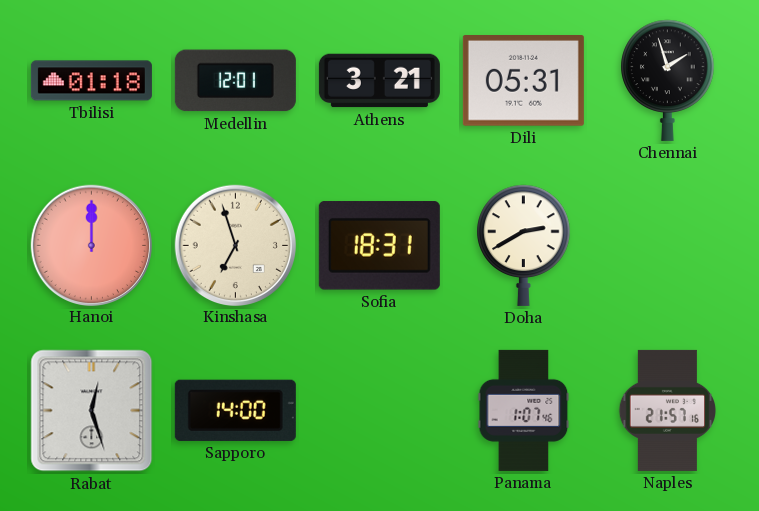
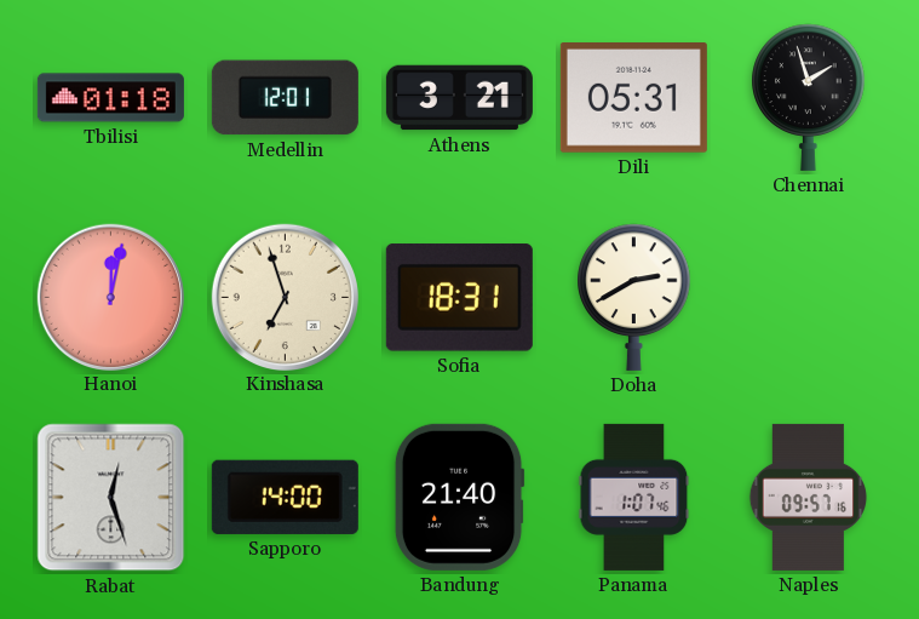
Hanoi: 12:00 -> 12:02
Bandung: none -> 21:40
Naples: 21:57 -> 09:57
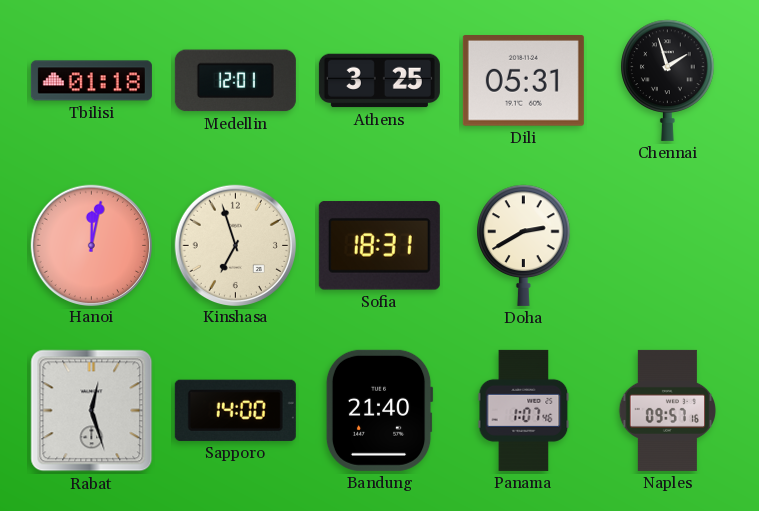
Athens: 3:21 -> 3:25
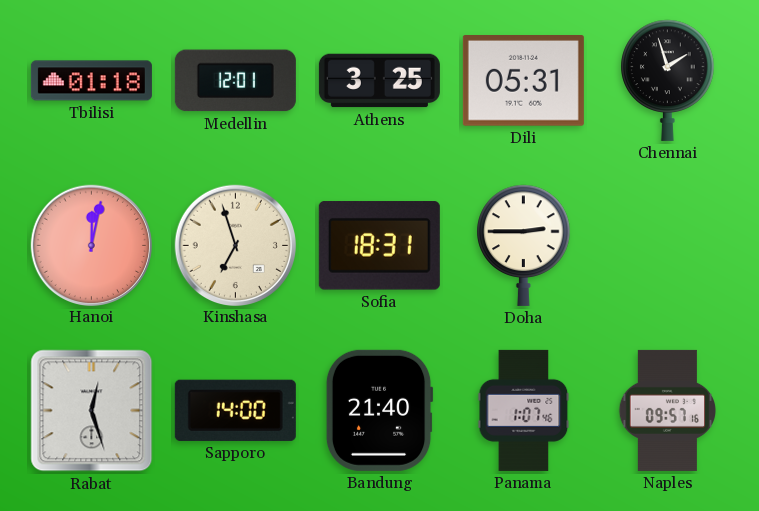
Doha: 2:40 -> 2:45
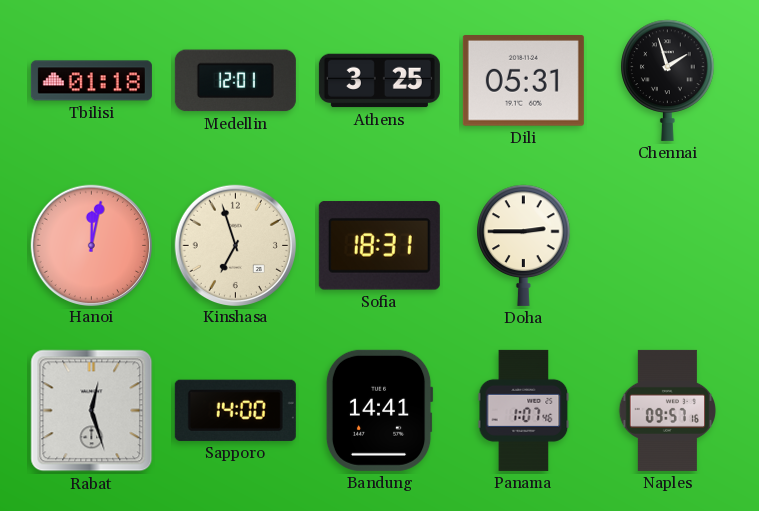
Bandung: 21:40 -> 14:41
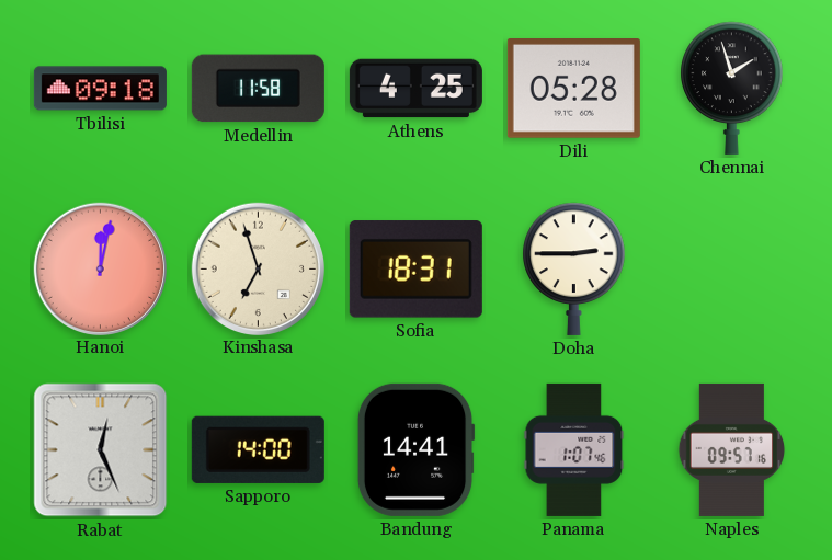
Tbilisi: 01:18 -> 09:18
Medellin: 12:01 -> 11:58
Athens: 3:25 -> 4:25
Dili: 05:31 -> 05:28
Rabat: 12:27 -> 12:26
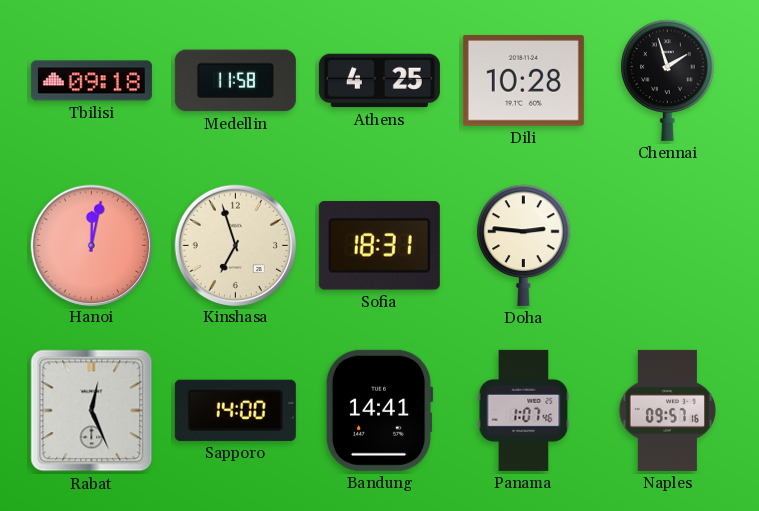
Dili: 05:28 -> 10:28
Doha: 2:45 -> 2:46
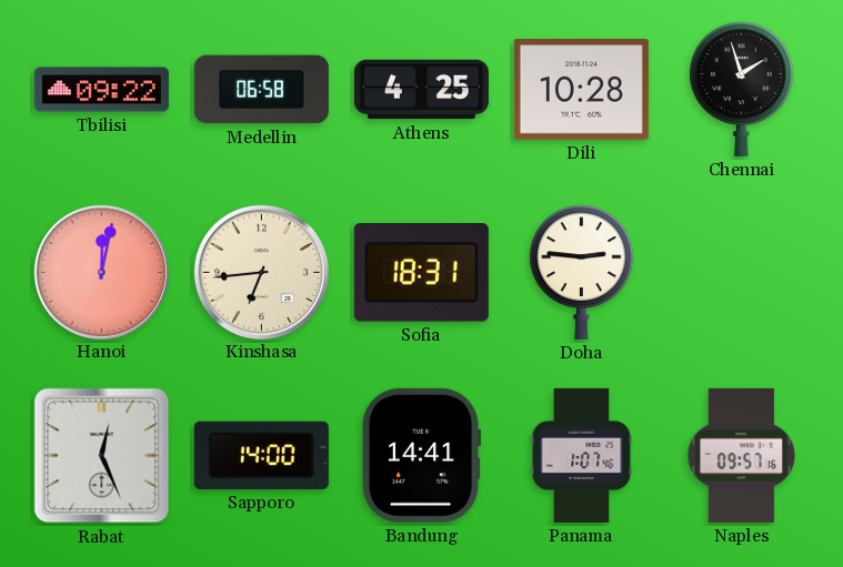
Tbilisi: 09:18 -> 09:22
Medellin: 11:58 -> 06:58
Kinshasa: 6:57 -> 6:44
